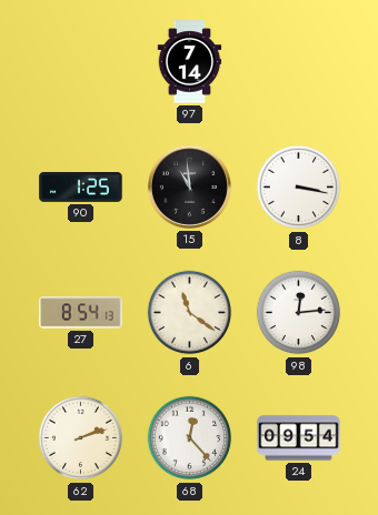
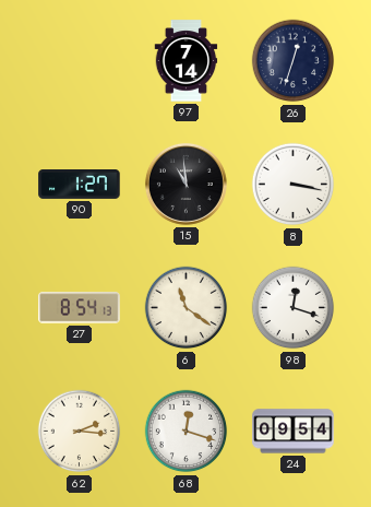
26: none -> 12:33
90: 1:25 -> 1:27
98: 12:14 -> 12:18
62: 2:12 -> 2:16
68: 12:23 -> 12:18
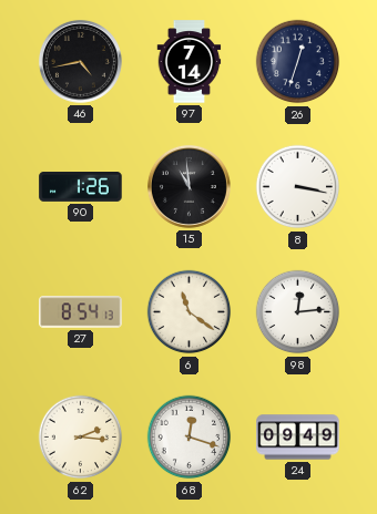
46: none -> 4:43
90: 1:27 -> 1:26
98: 12:18 -> 12:14
24: 09:54 -> 09:49
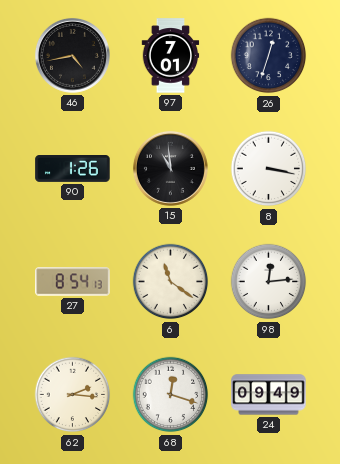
97: 7:14 -> 7:01
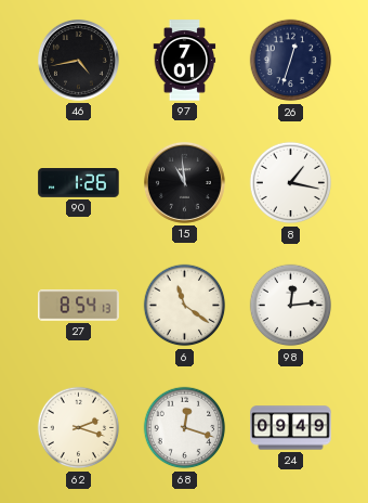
8: 3:17 -> 1:17
62: 2:16 -> 2:18
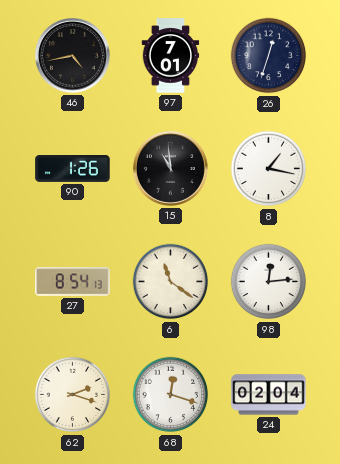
24: 09:49 -> 02:04
